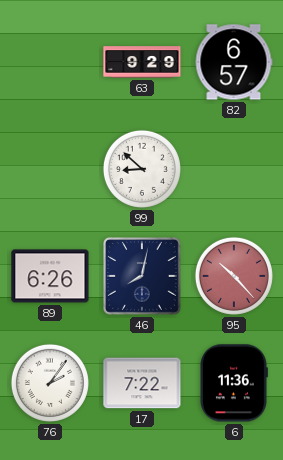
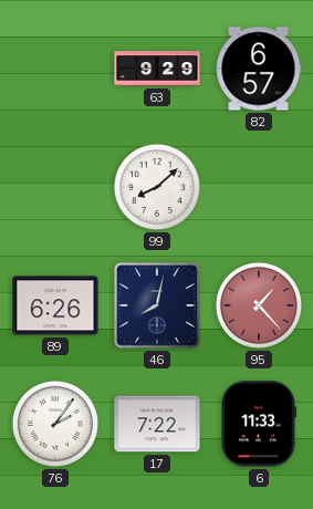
99: 8:52 -> 8:08
95: 10:23 -> 1:23
6: 11:36 -> 11:33
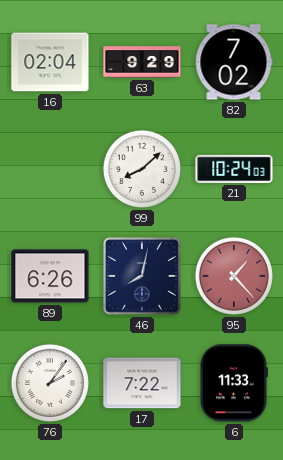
16: none -> 02:04
82: 6:57 -> 7:02
21: none -> 10:24
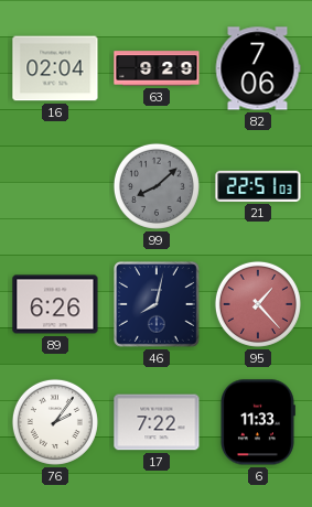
82: 7:02 -> 7:06
99 dial: white -> grey
21: 10:24 -> 22:51
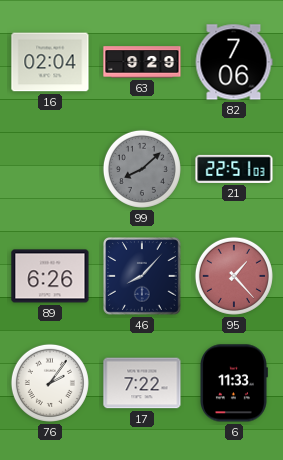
46: 8:02 -> 8:07
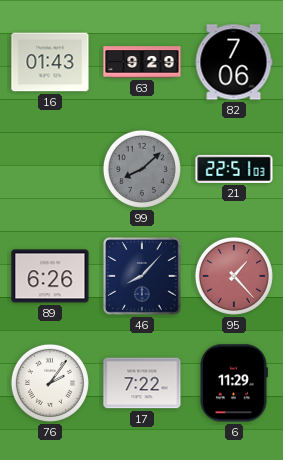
16: 02:04 -> 01:43
6: 11:33 -> 11:29
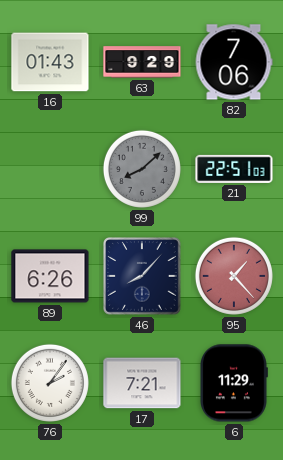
17: 7:22 -> 7:21
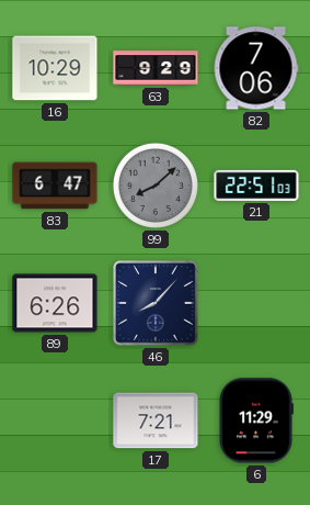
16: 01:43 -> 10:29
83: none -> 6:47
95: 1:23 -> none
76: 2:06 -> none
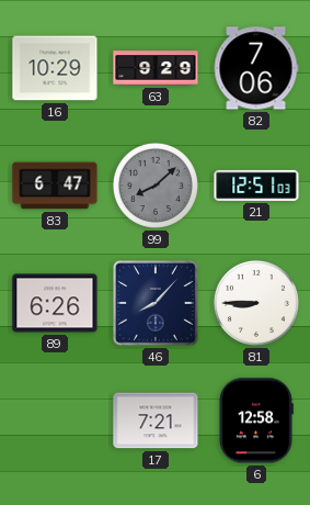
21: 22:51 -> 12:51
81: none -> 8:45
6: 11:29 -> 12:58
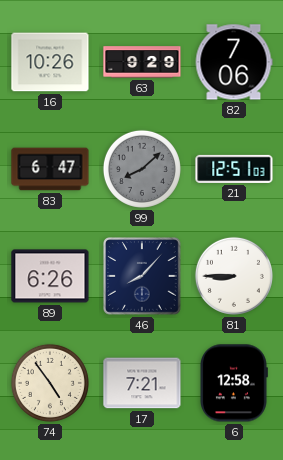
16: 10:29 -> 10:26
74: none -> 4:54
